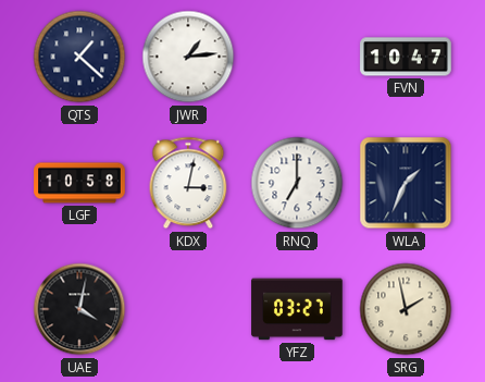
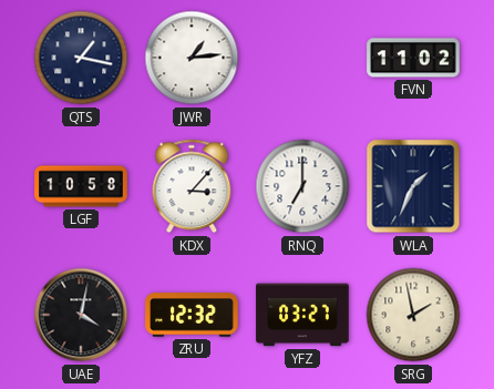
QTS: 1:22 -> 1:17
FVN: 10:47 -> 11:02
KDX: 3:02 -> 3:07
ZRU: none -> 12:32
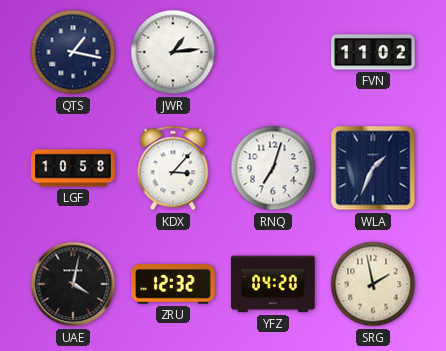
RNQ: 7:00 -> 7:03
YFZ: 03:27 -> 04:20
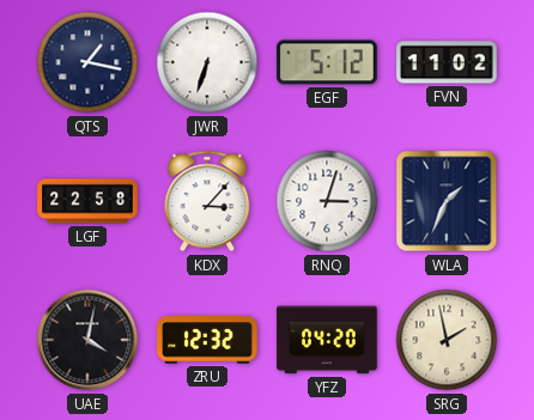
JWR: 1:14 -> 6:33
EGF: none -> 5:12
LGF: 10:58 -> 22:58
RNQ: 7:03 -> 3:03
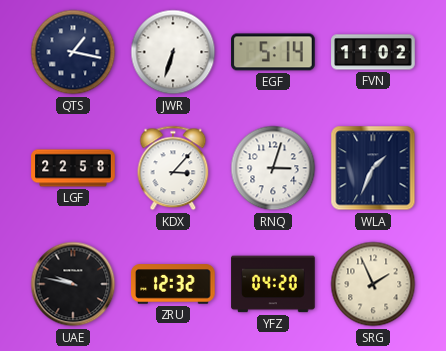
EGF: 5:12 -> 5:14
UAE: 4:02 -> 9:47
SRG: 1:58 -> 1:56
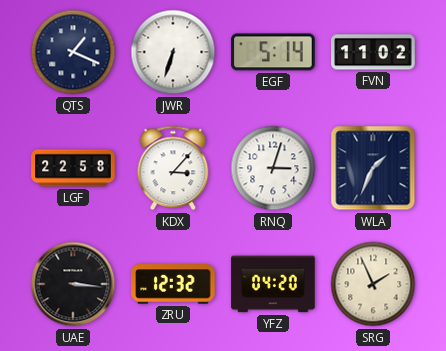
QTS: 1:17 -> 1:19
UAE: 9:47 -> 3:16
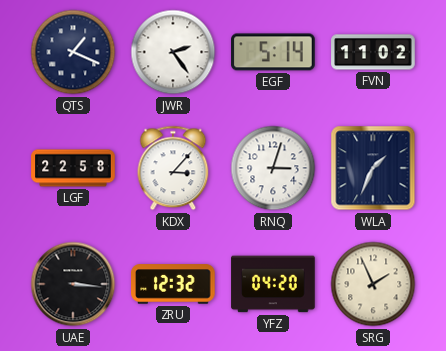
JWR: 6:33 -> 2:24
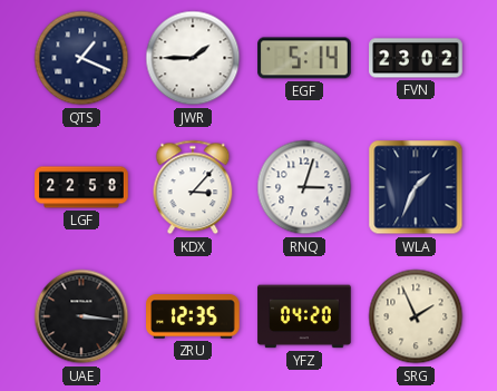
JWR: 2:24 -> 1:45
FVN: 11:02 -> 23:02
ZRU: 12:32 -> 12:35
